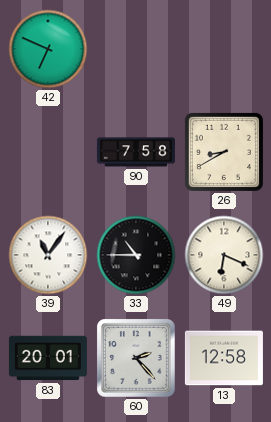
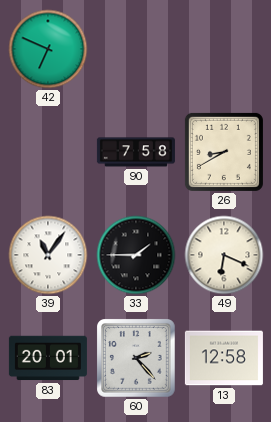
33: 10:45 -> 1:45
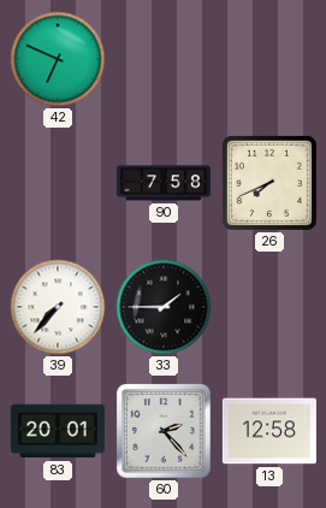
26: 8:40 -> 7:41
39: 11:06 -> 7:37
49: 6:19 -> none
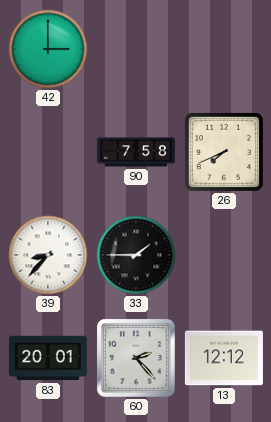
42: 6:49 -> 3:00
39: 7:37 -> 8:37
13: 12:58 -> 12:12
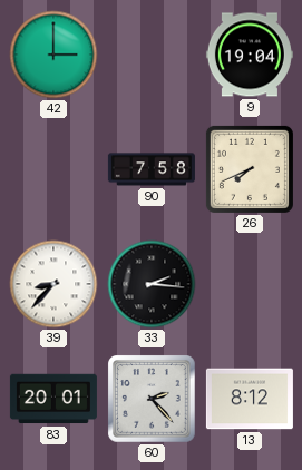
9: none -> 19:04
33: 1:45 -> 2:16
13: 12:12 -> 8:12
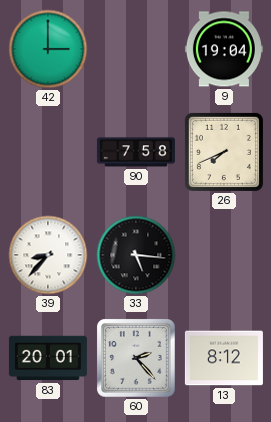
33: 2:16 -> 5:16
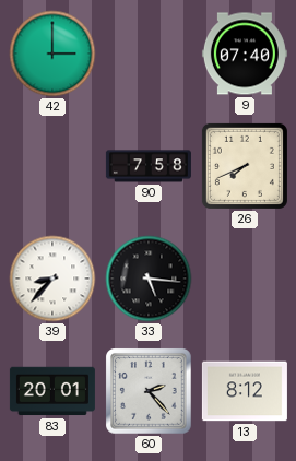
9: 19:04 -> 07:40
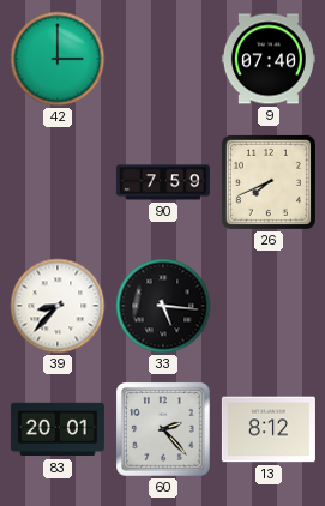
90: 7:58 -> 7:59
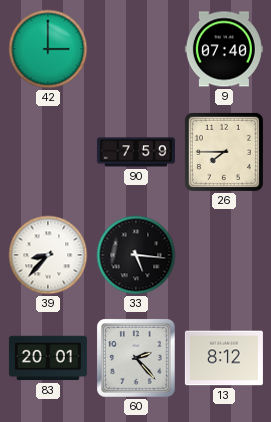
26: 7:41 -> 7:45
